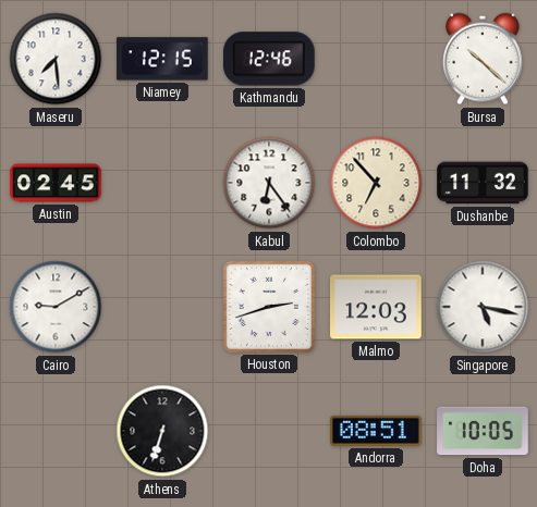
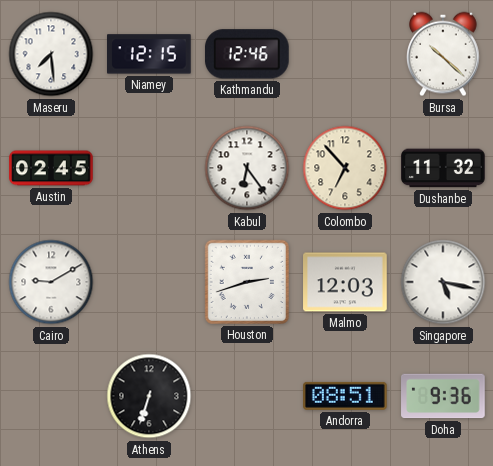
Doha: 10:05 -> 9:36
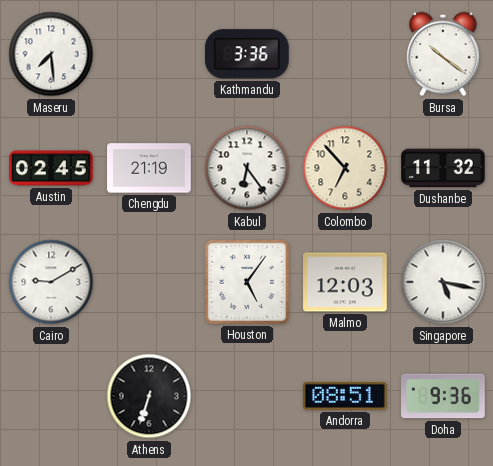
Niamey: 12:15 -> none
Kathmandu: 12:46 -> 3:36
Bursa: 10:22 -> 10:21
Chengdu: none -> 21:19
Houston: 2:42 -> 5:06
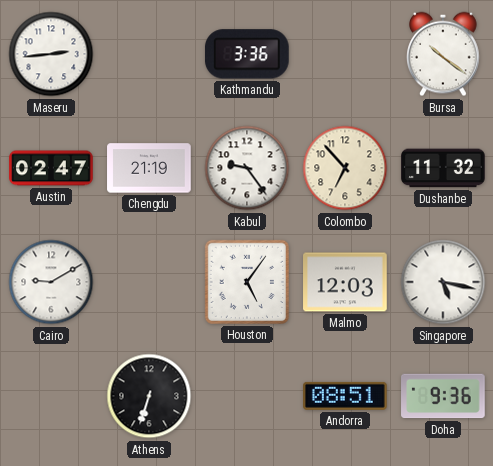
Maseru: 7:29 -> 2:44
Austin: 02:45 -> 02:47
Kabul: 6:24 -> 9:24
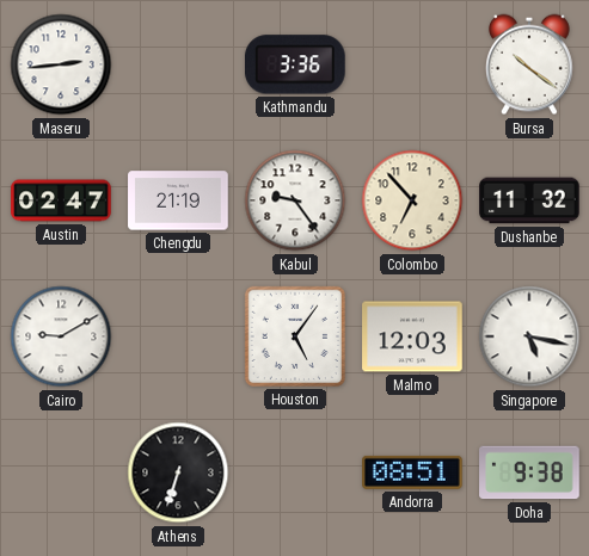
Doha: 9:36 -> 9:38
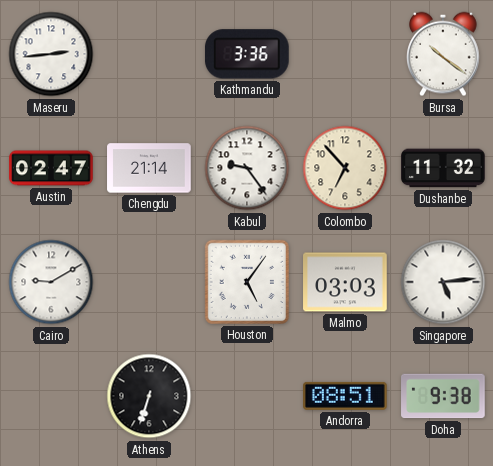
Chengdu: 21:19 -> 21:14
Malmo: 12:03 -> 03:03
Singapore: 5:17 -> 5:14
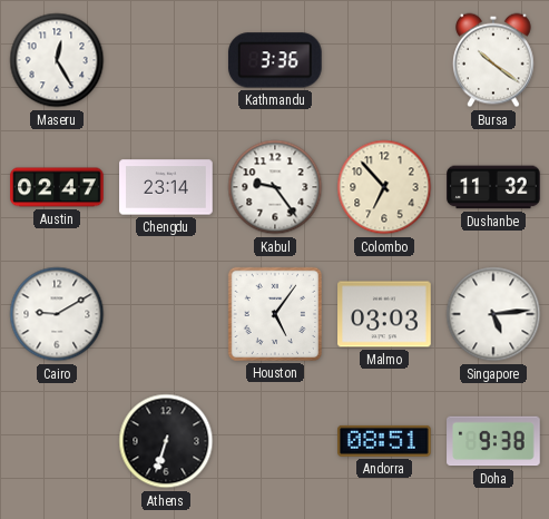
Maseru: 2:44 -> 12:25
Chengdu: 21:14 -> 23:14
